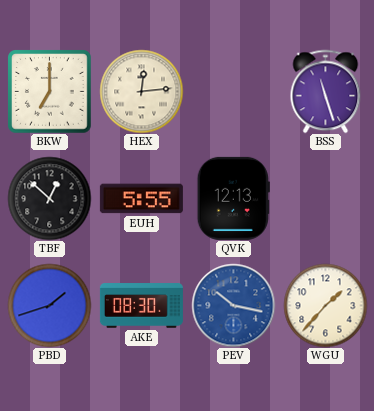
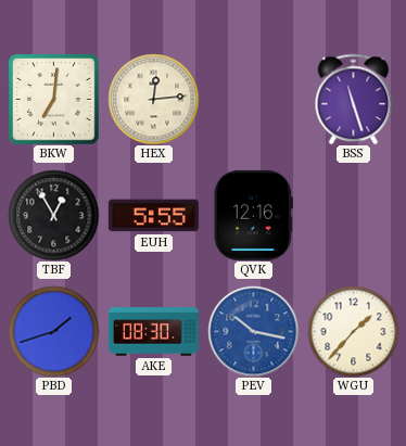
BKW: 7:00 -> 7:01
TBF: 12:52 -> 12:55
QVK: 12:13 -> 12:16
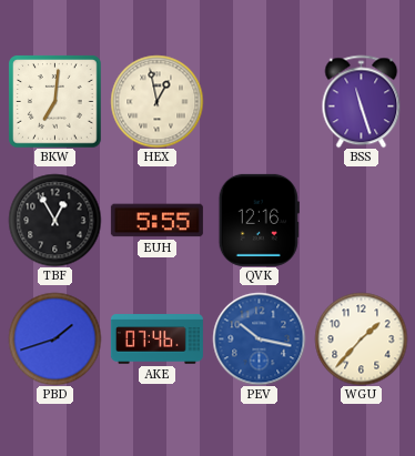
HEX: 12:14 -> 12:58
AKE: 08:30 -> 07:46
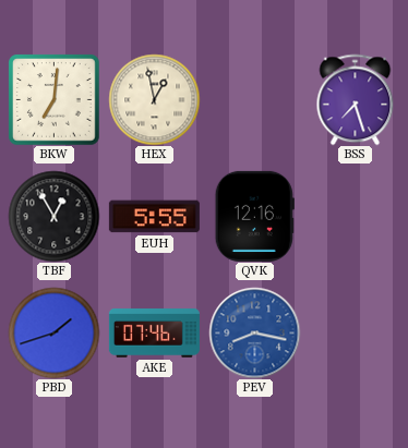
BSS: 11:27 -> 7:27
PEV: 10:17 -> 8:17
WGU: 1:37 -> none
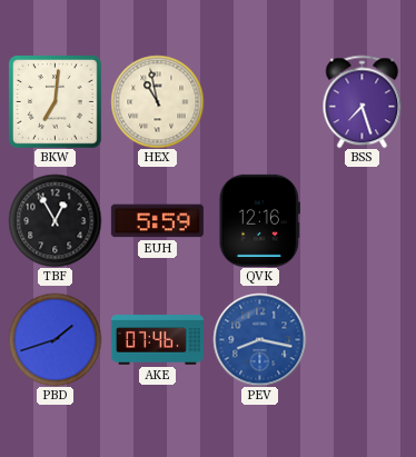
HEX: 12:58 -> 10:58
EUH: 5:55 -> 5:59
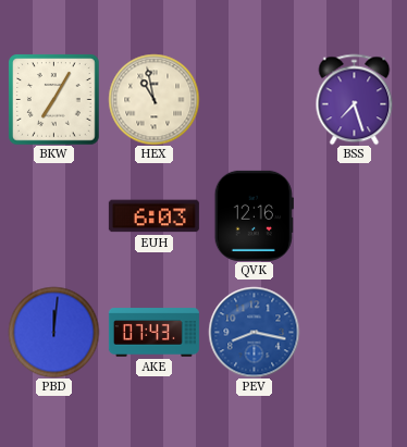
BKW: 7:01 -> 7:05
TBF: 12:55 -> none
EUH: 5:59 -> 6:03
PBD: 1:42 -> 12:01
AKE: 07:46 -> 07:43
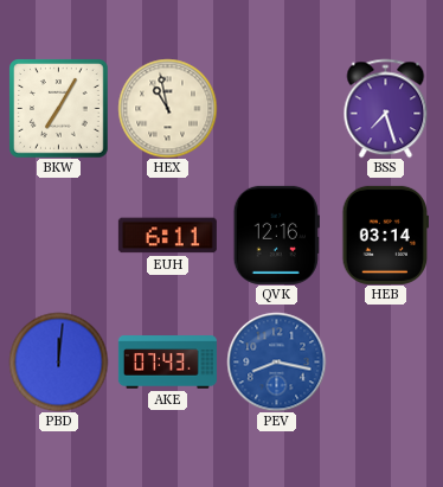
EUH: 6:03 -> 6:11
HEB: none -> 03:14
